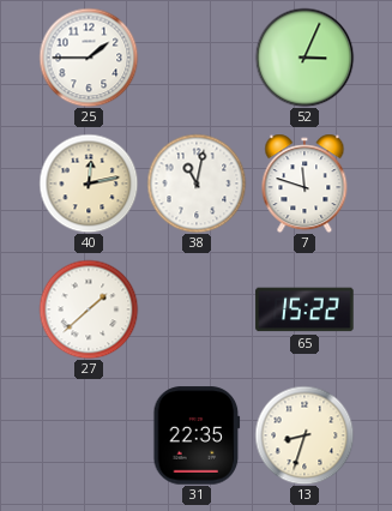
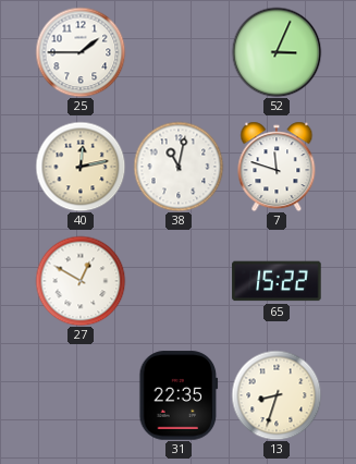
27: 1:38 -> 12:50
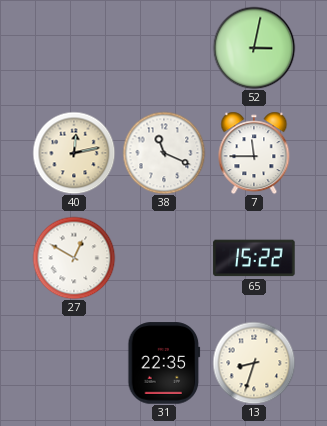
25: 1:45 -> none
52: 3:04 -> 3:02
38: 11:02 -> 11:19
7: 11:48 -> 11:45
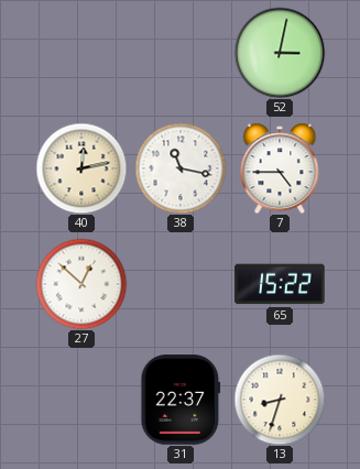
38: 11:19 -> 11:17
7: 11:45 -> 4:45
27: 12:50 -> 12:52
31: 22:35 -> 22:37
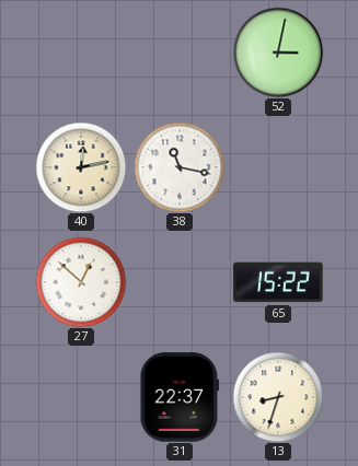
7: 4:45 -> none
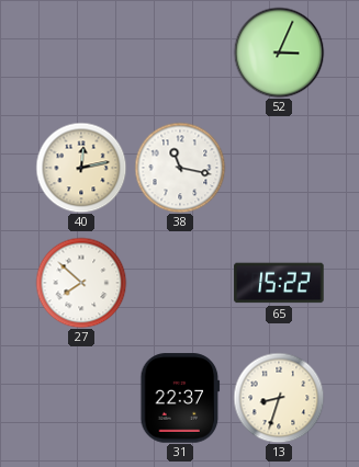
52: 3:02 -> 3:04
27: 12:52 -> 7:52
